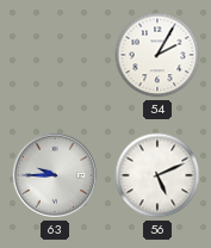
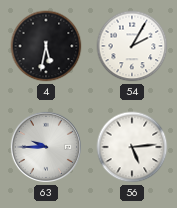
4: none -> 5:32
56: 5:11 -> 5:14
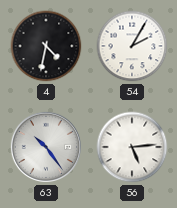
4: 5:32 -> 4:32
63: 9:45 -> 10:24
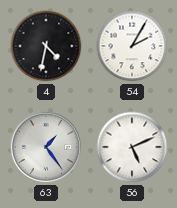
63: 10:24 -> 1:24
56: 5:14 -> 5:11
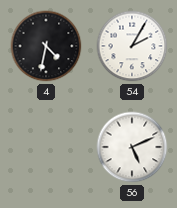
63: 1:24 -> none
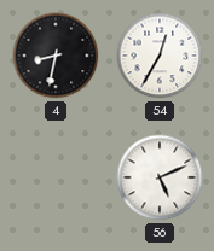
4: 4:32 -> 8:32
54: 2:05 -> 12:35
